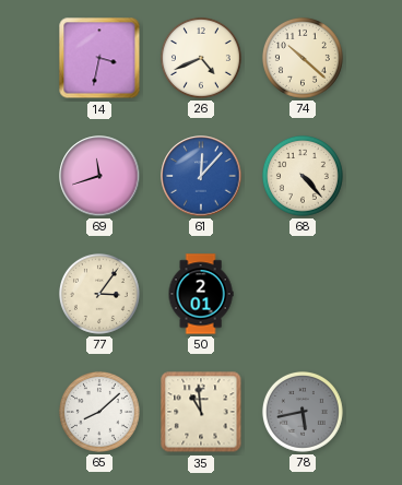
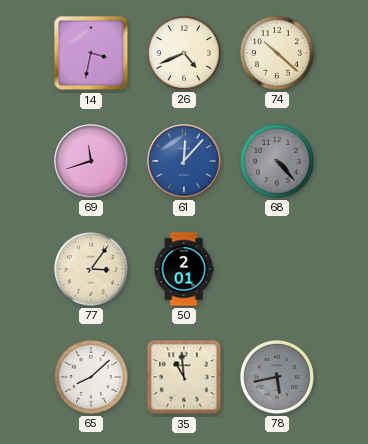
68 dial: cream -> grey
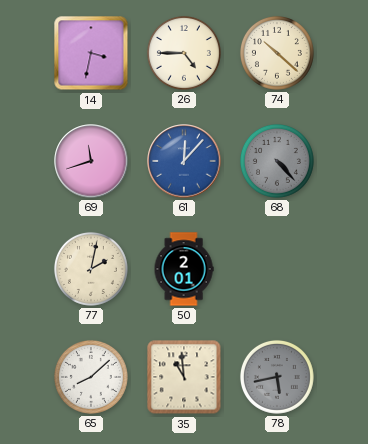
26: 4:41 -> 4:45
77: 3:06 -> 2:02
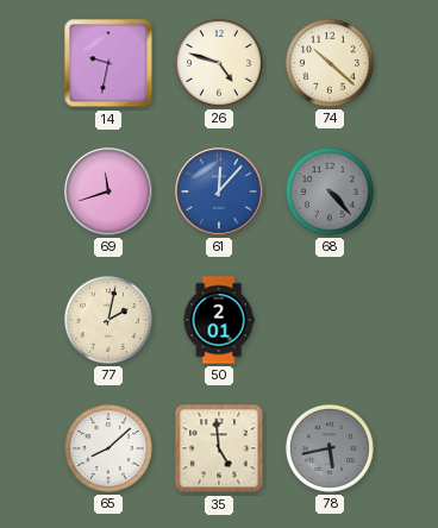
14: 3:32 -> 9:32
26: 4:45 -> 4:48
35: 10:59 -> 4:59
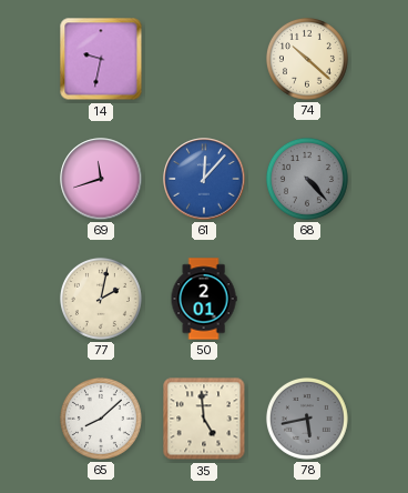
26: 4:48 -> none
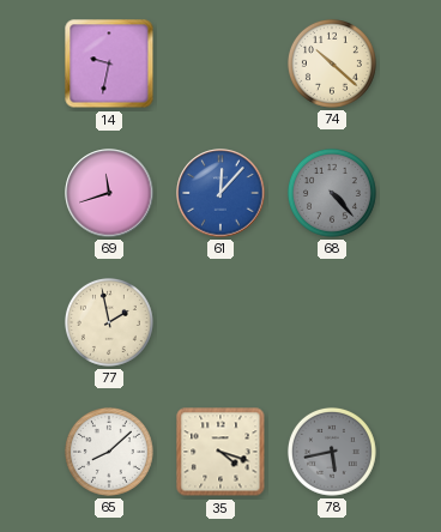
77: 2:02 -> 1:58
50: 2:01 -> none
35: 4:59 -> 4:18
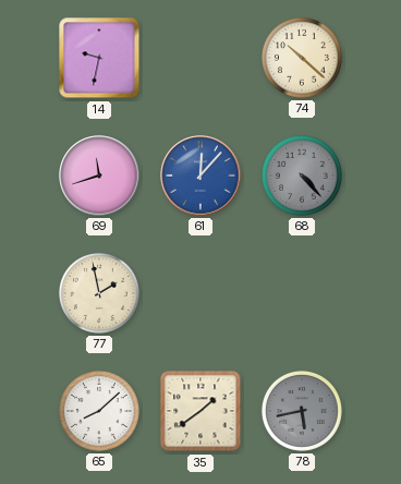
35: 4:18 -> 1:39
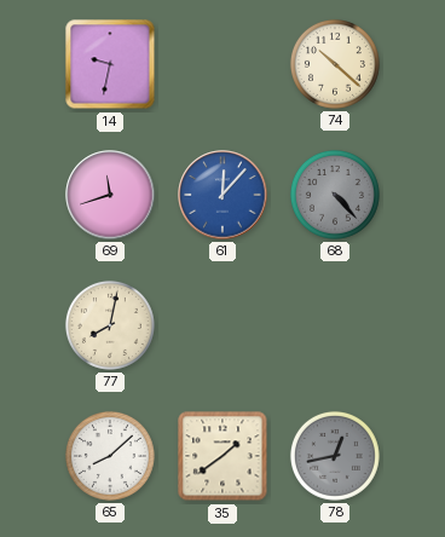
77: 1:58 -> 8:02
78: 5:43 -> 12:43
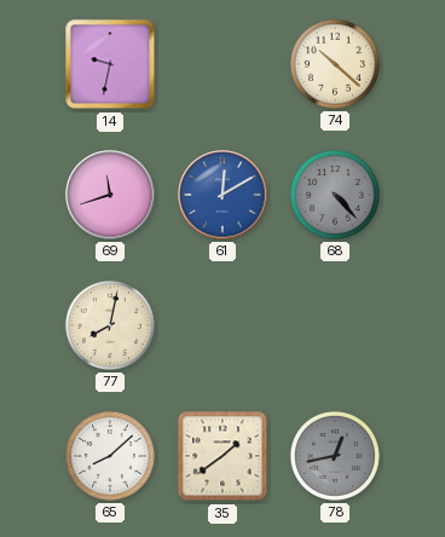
61: 12:07 -> 12:10
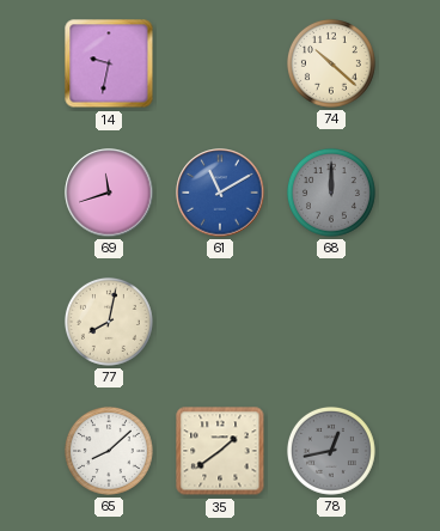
61: 12:10 -> 11:10
68: 4:23 -> 12:00
